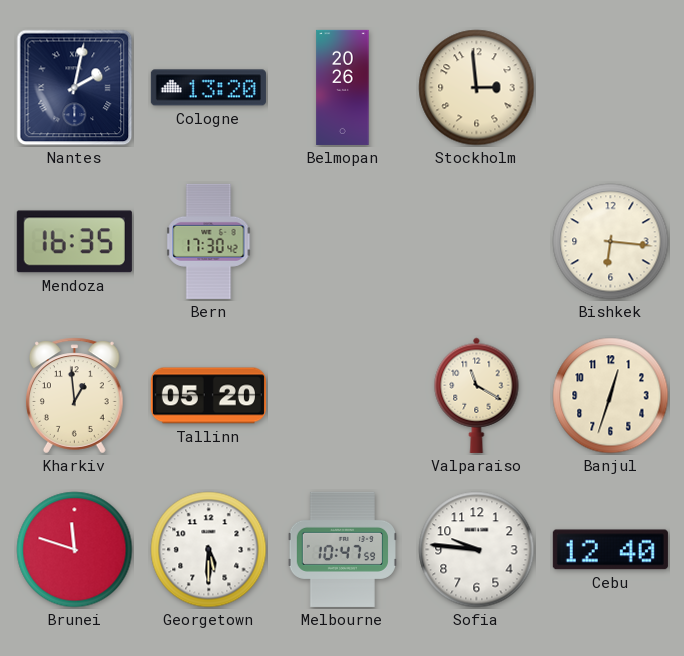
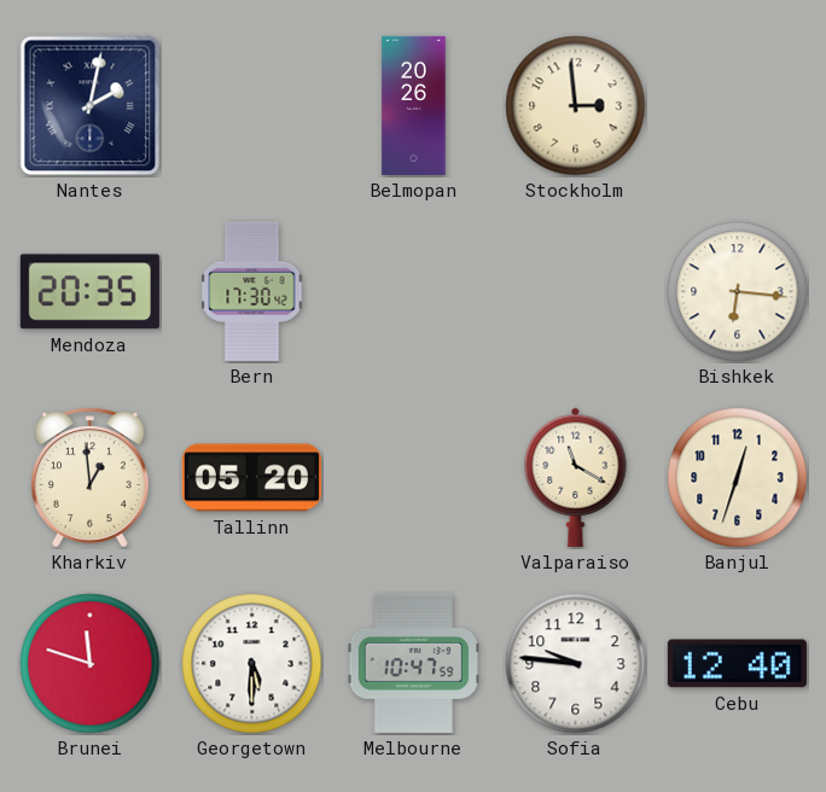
Cologne: 13:20 -> none
Mendoza: 16:35 -> 20:35
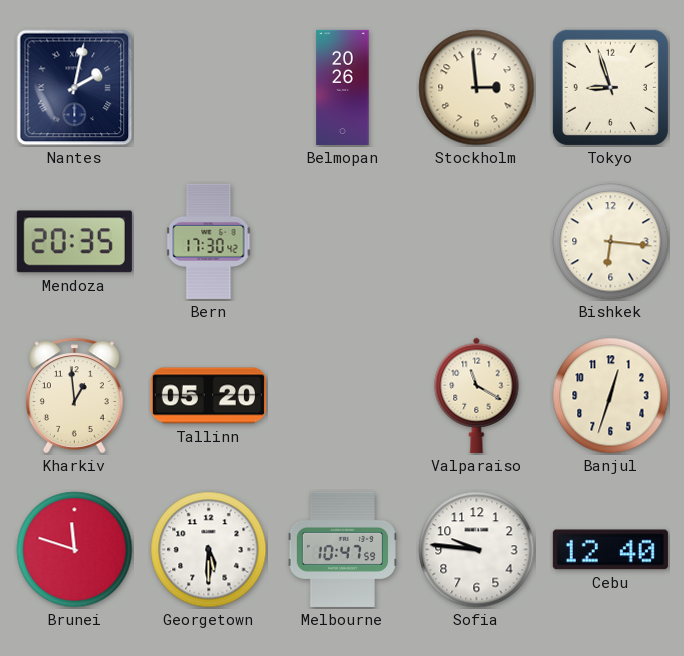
Tokyo: none -> 8:57
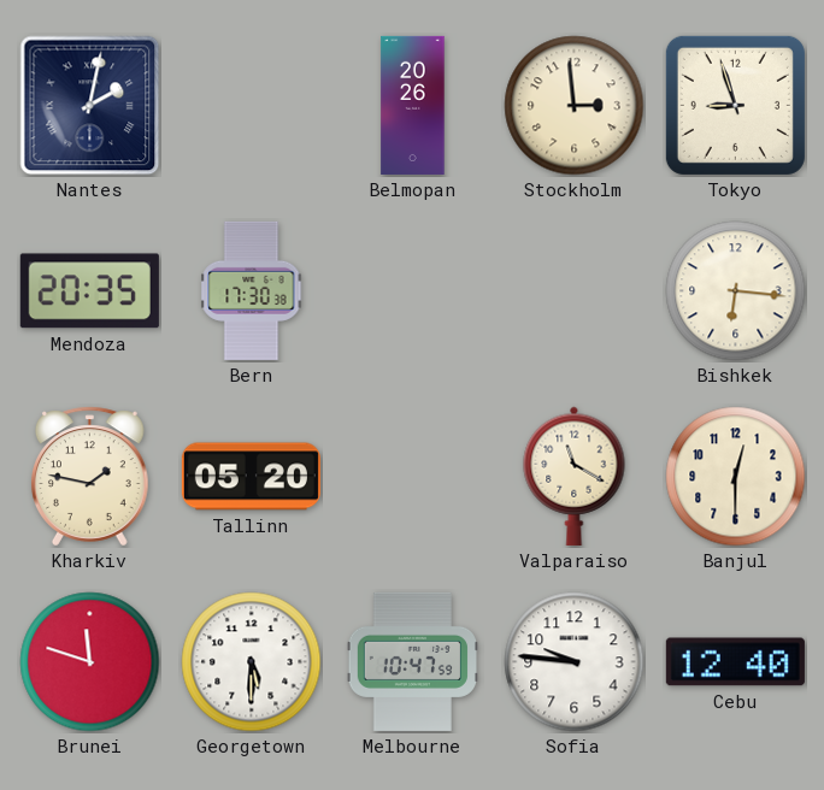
Bern: 17:30:42 -> 17:30:38
Kharkiv: 12:59 -> 1:47
Banjul: 12:33 -> 12:30
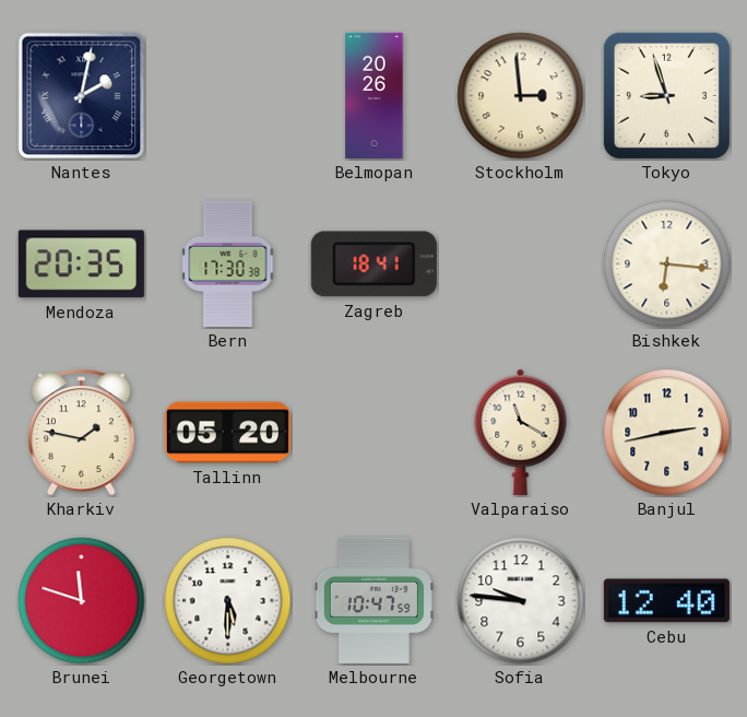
Zagreb: none -> 18:41
Banjul: 12:30 -> 2:43
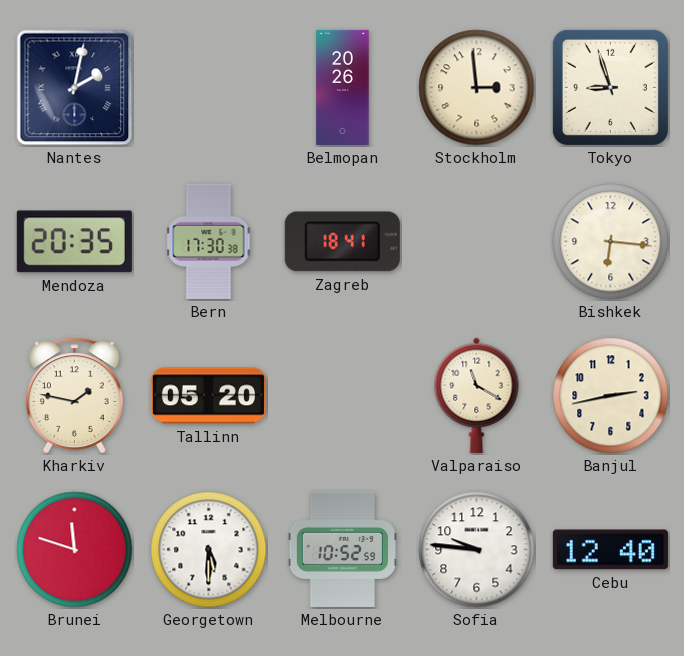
Melbourne: 10:47 -> 10:52
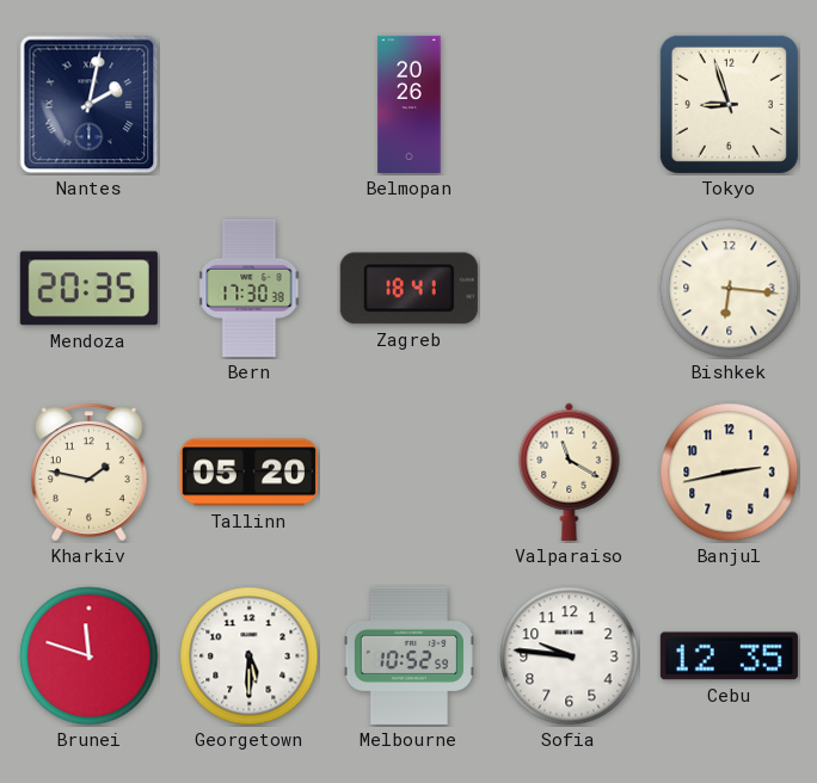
Stockholm: 2:59 -> none
Cebu: 12:40 -> 12:35
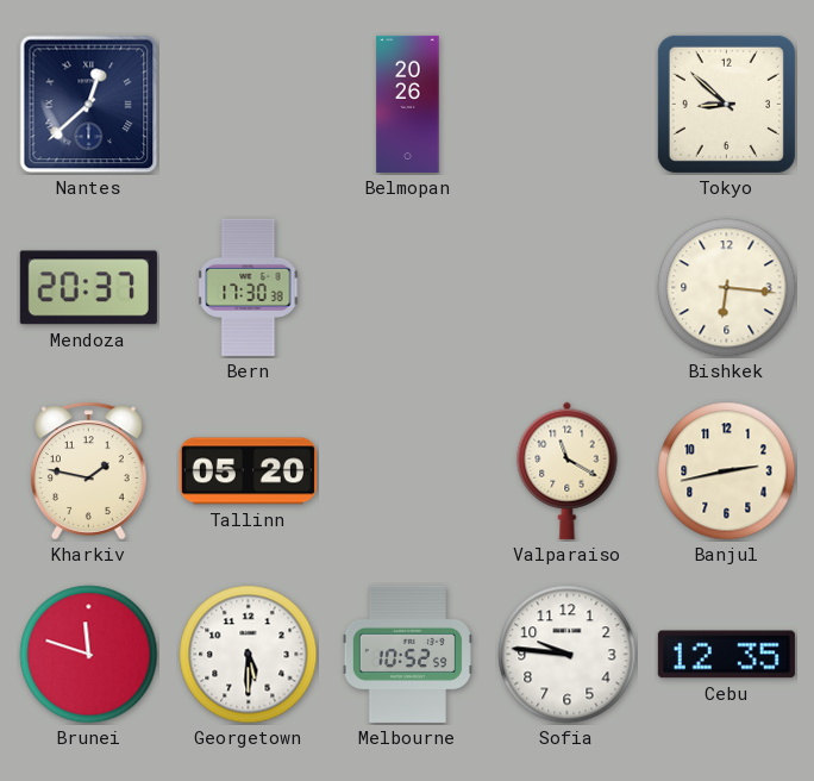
Nantes: 2:02 -> 12:38
Tokyo: 8:57 -> 8:52
Mendoza: 20:35 -> 20:37
Zagreb: 18:41 -> none
